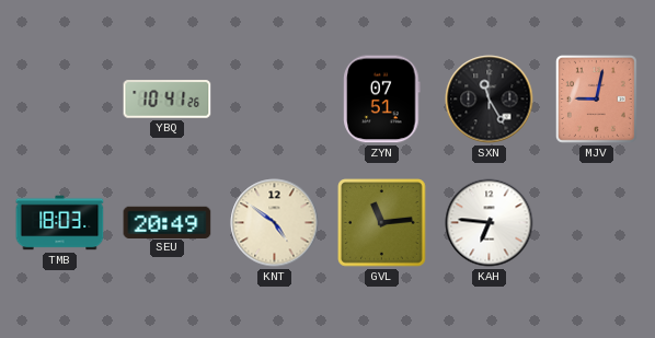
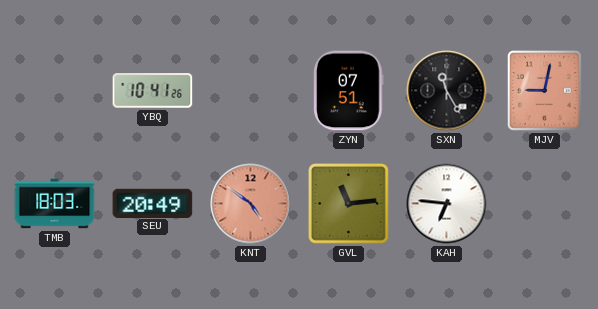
KNT dial: cream -> salmon
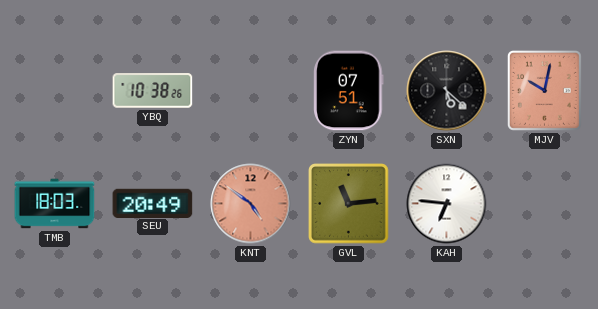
YBQ: 10:41 -> 10:38
SXN: 11:25 -> 5:22
MJV: 9:02 -> 10:02
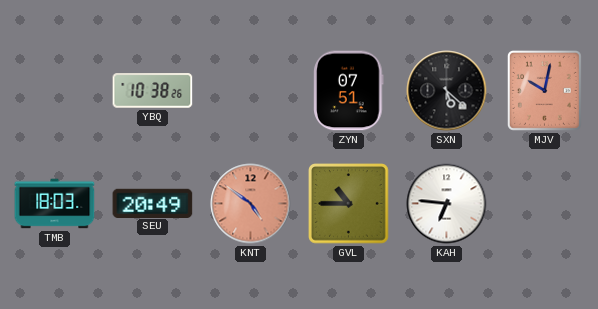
GVL: 11:14 -> 10:45
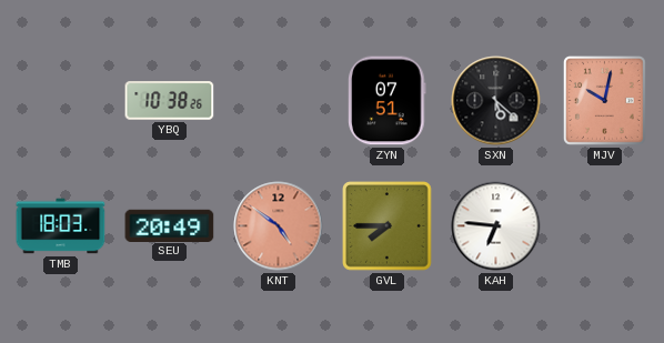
GVL: 10:45 -> 7:45
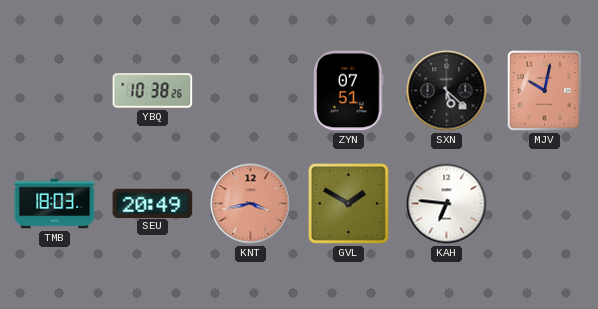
KNT: 4:51 -> 3:43
GVL: 7:45 -> 1:50
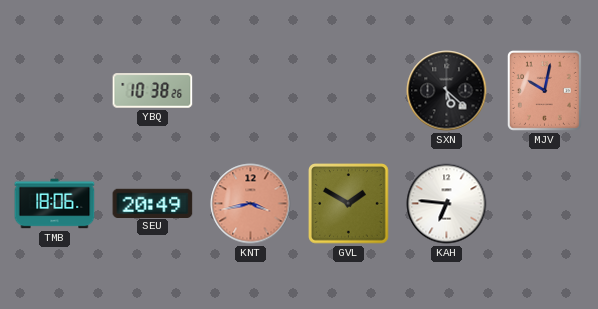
ZYN: 07:51 -> none
TMB: 18:03 -> 18:06
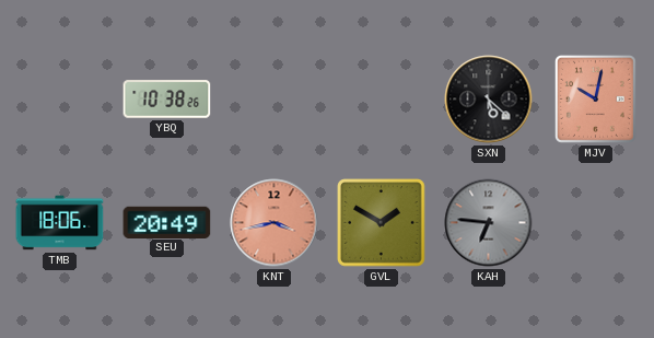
KAH dial: white -> grey
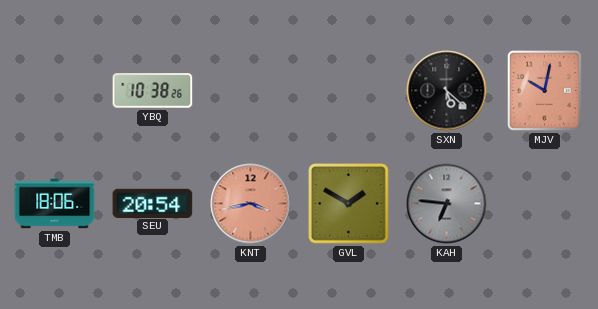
SEU: 20:49 -> 20:54
